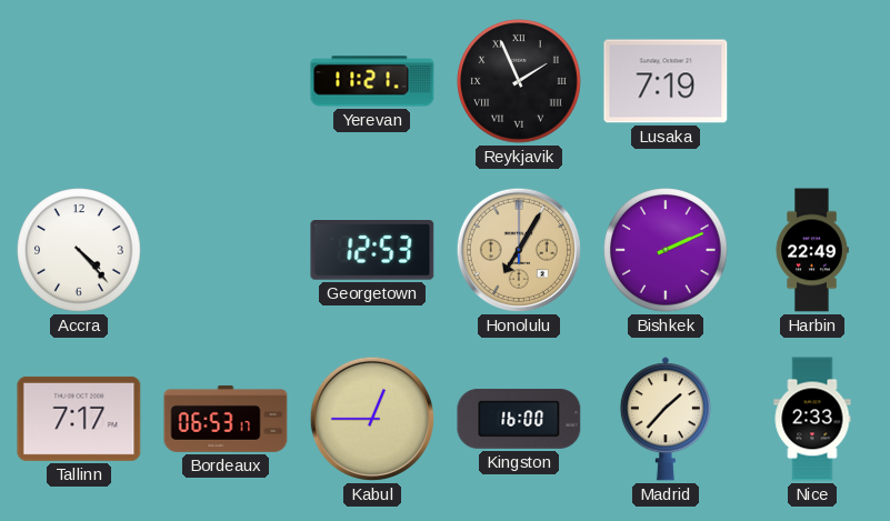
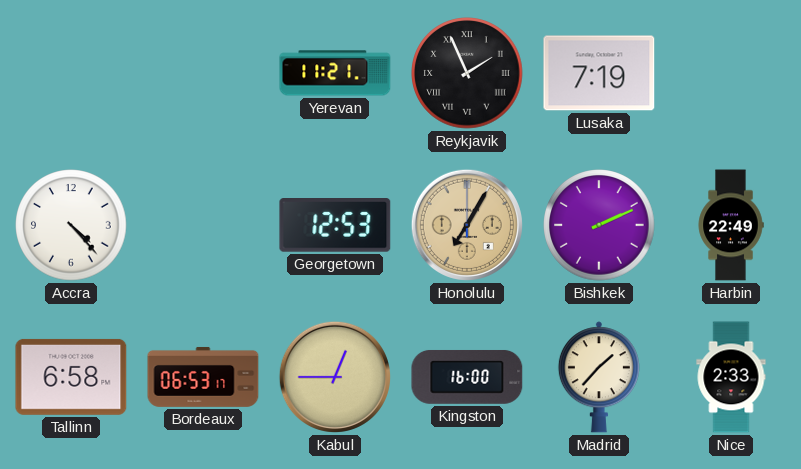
Tallinn: 7:17 -> 6:58
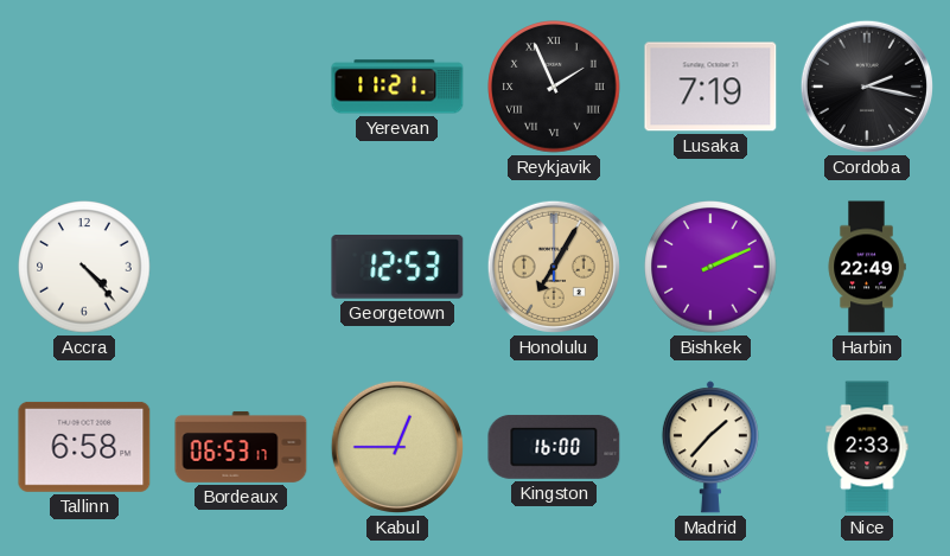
Cordoba: none -> 2:17
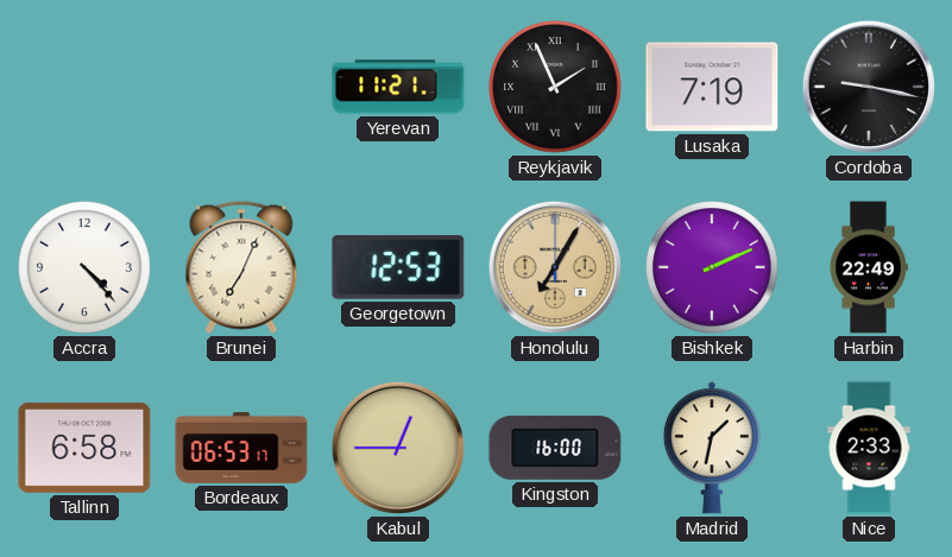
Cordoba: 2:17 -> 9:17
Brunei: none -> 7:04
Madrid: 1:37 -> 1:32
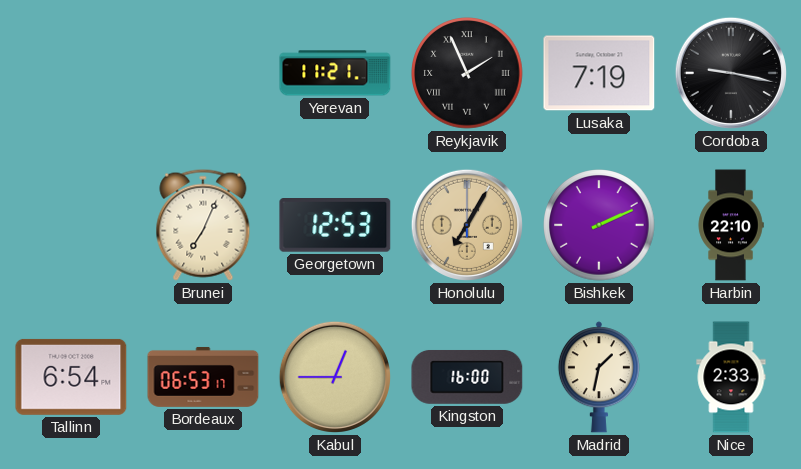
Accra: 4:23 -> none
Harbin: 22:49 -> 22:10
Tallinn: 6:58 -> 6:54
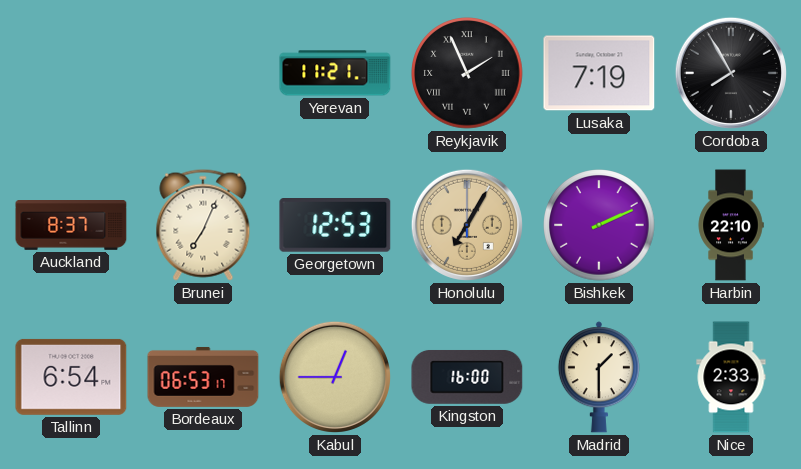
Cordoba: 9:17 -> 7:55
Auckland: none -> 8:37
Madrid: 1:32 -> 1:30
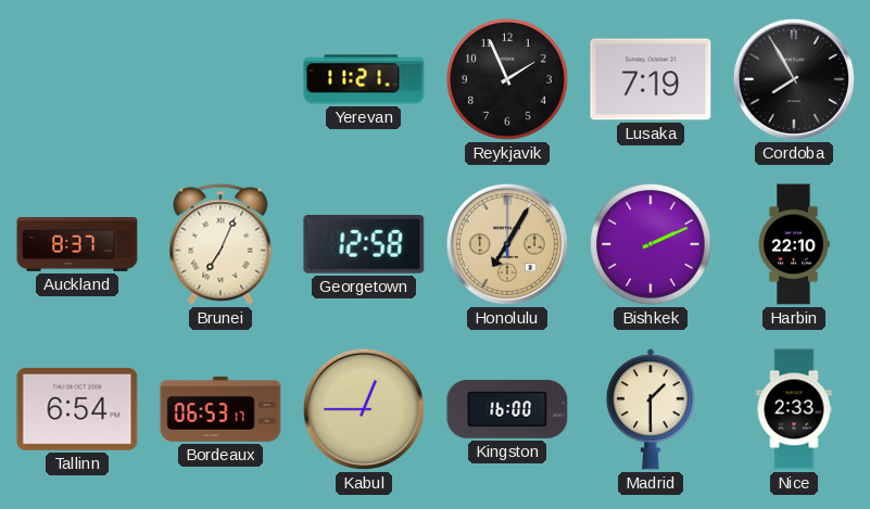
Reykjavik numerals: Roman -> Arabic
Georgetown: 12:53 -> 12:58
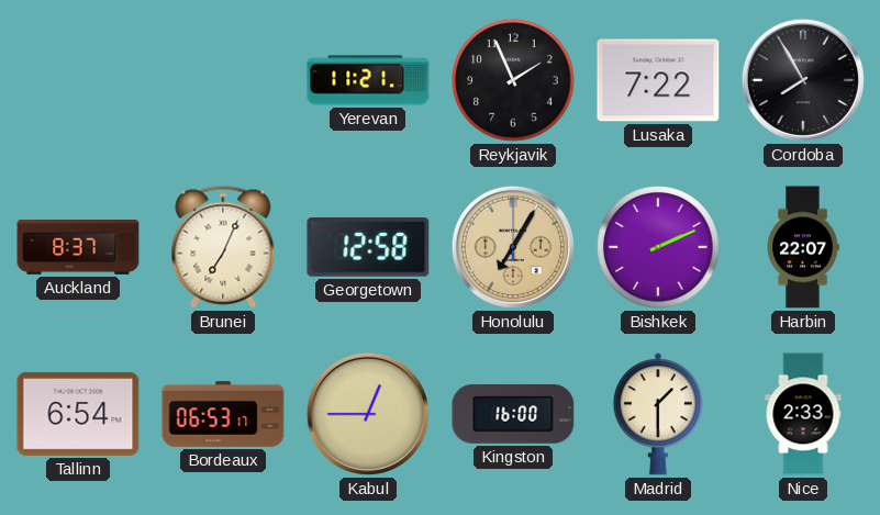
Lusaka: 7:19 -> 7:22
Harbin: 22:10 -> 22:07
